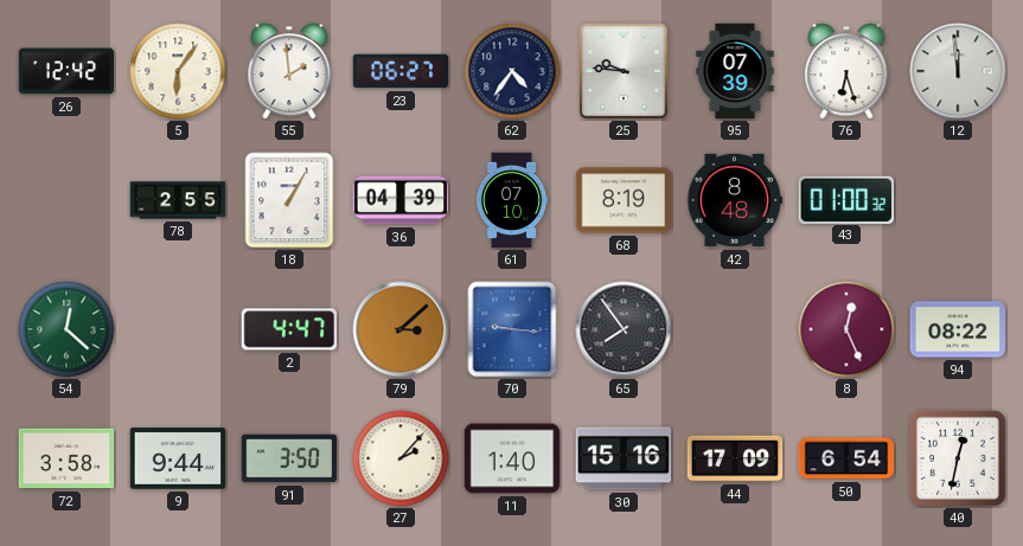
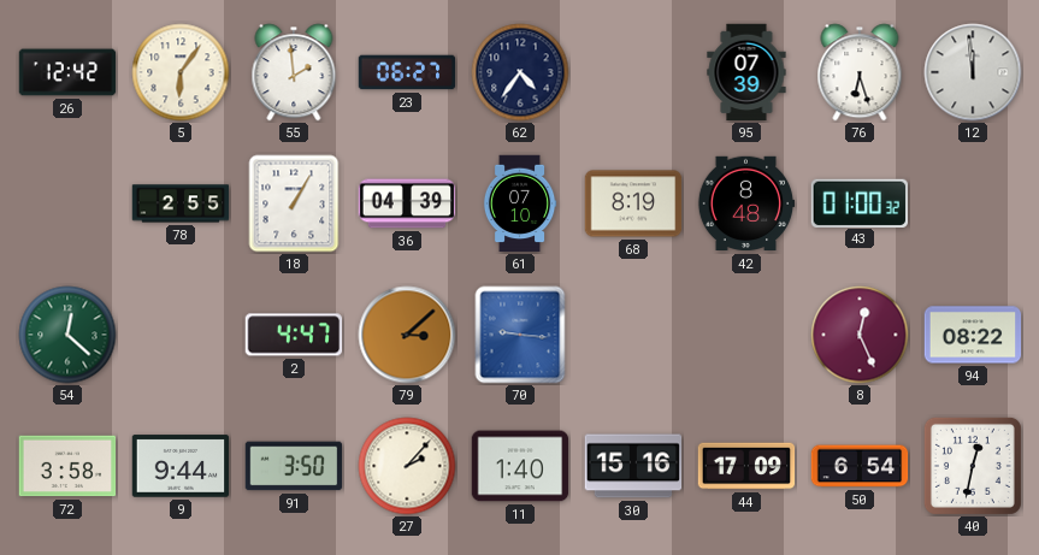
25: 9:46 -> none
65: 7:54 -> none
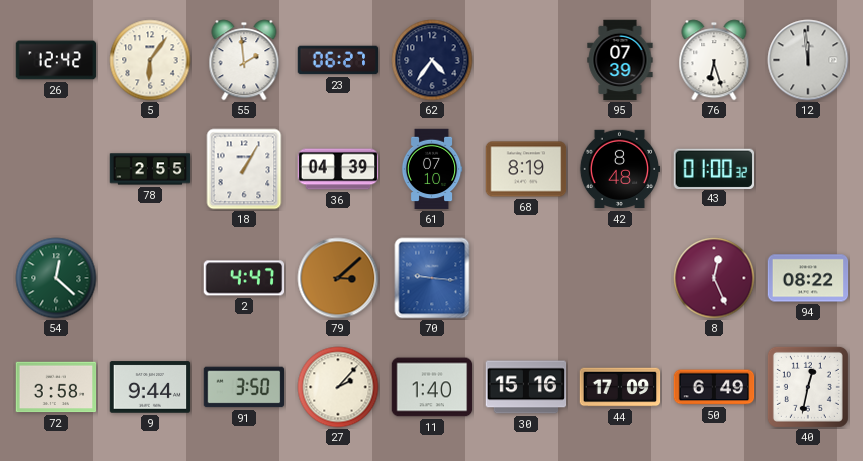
50: 6:54 -> 6:49
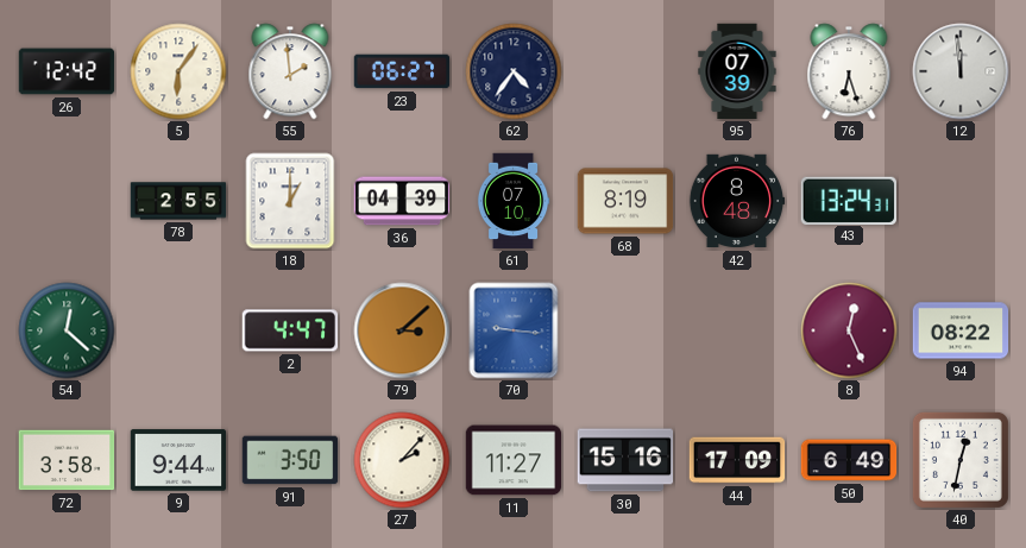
18: 1:05 -> 1:00
43: 01:00 -> 13:24
11: 1:40 -> 11:27
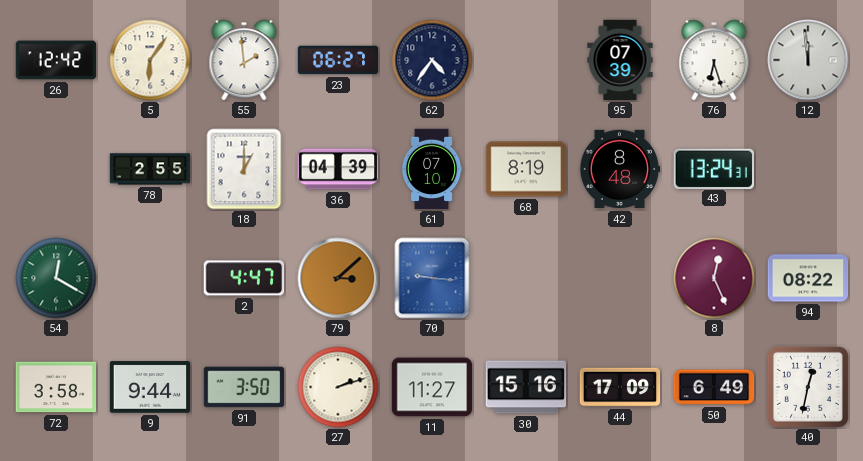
54: 12:22 -> 12:20
27: 2:07 -> 2:12
